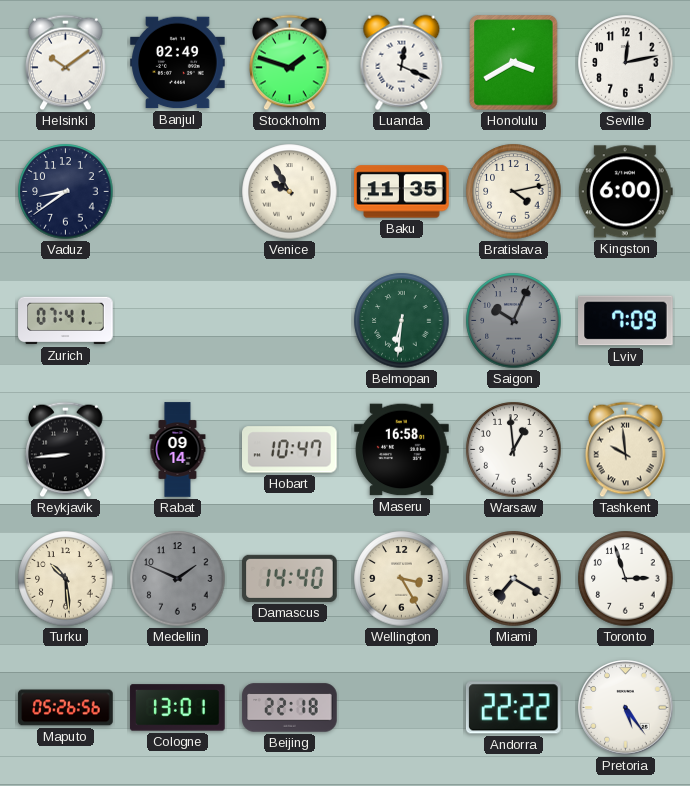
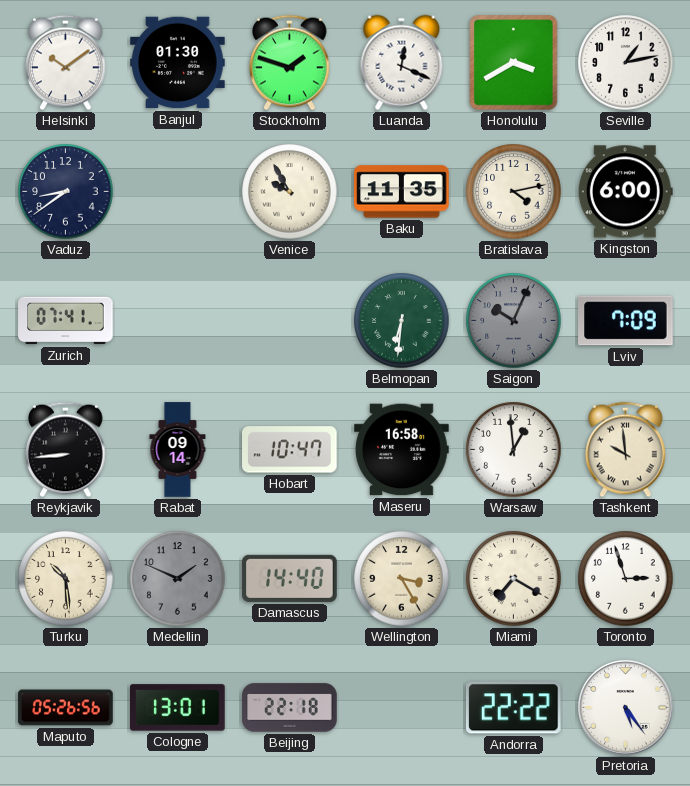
Banjul: 02:49 -> 01:30
Seville: 12:13 -> 1:13
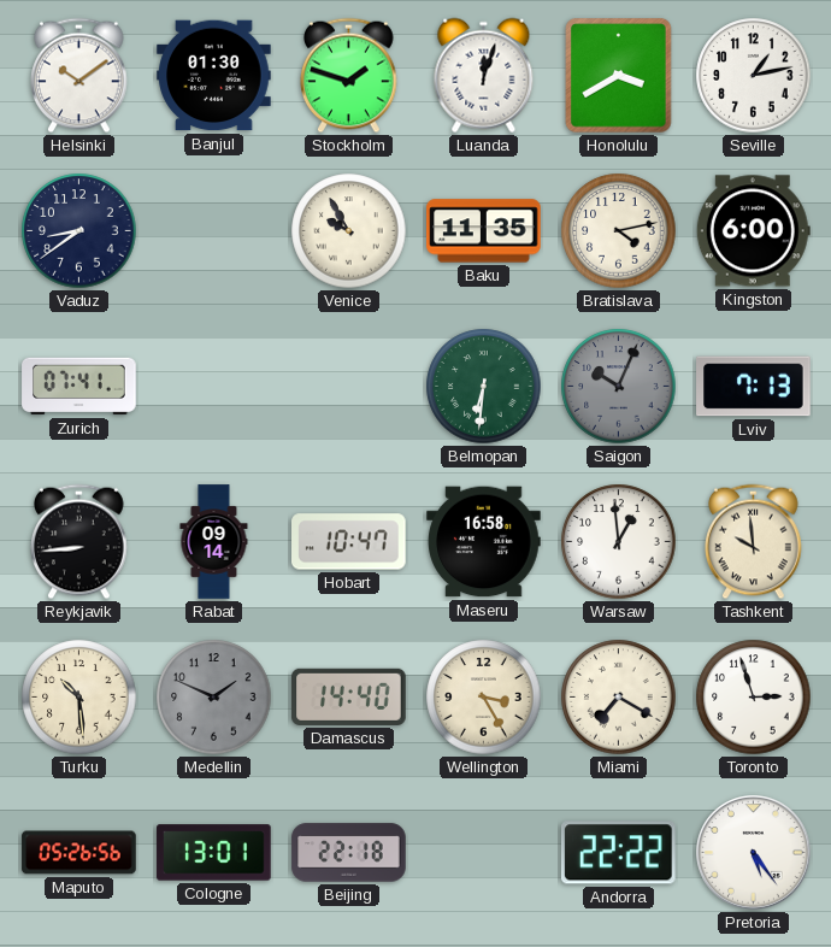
Luanda: 12:19 -> 12:03
Lviv: 7:09 -> 7:13
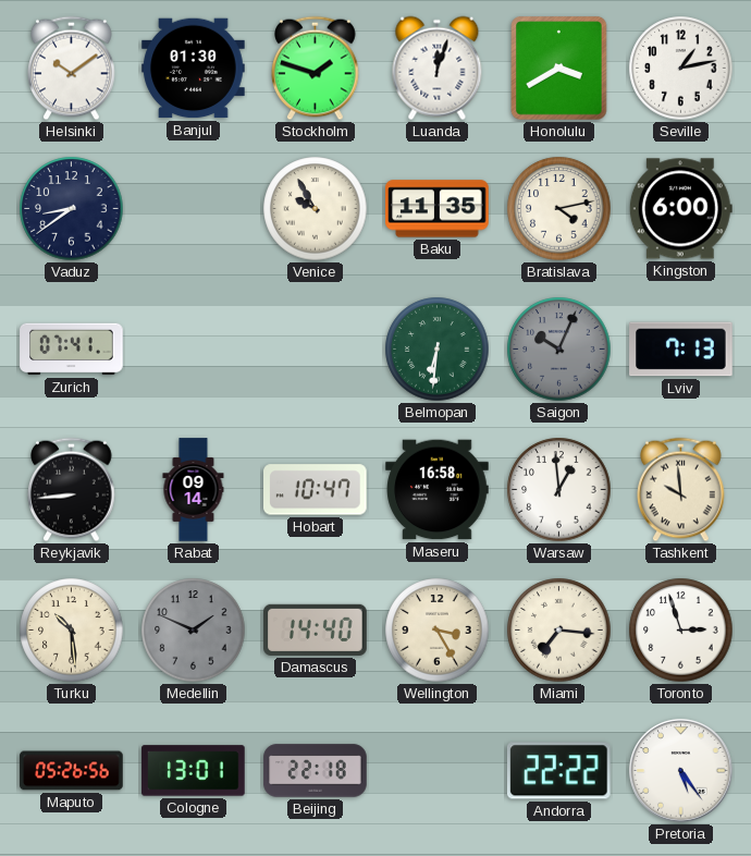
Miami: 7:20 -> 7:16
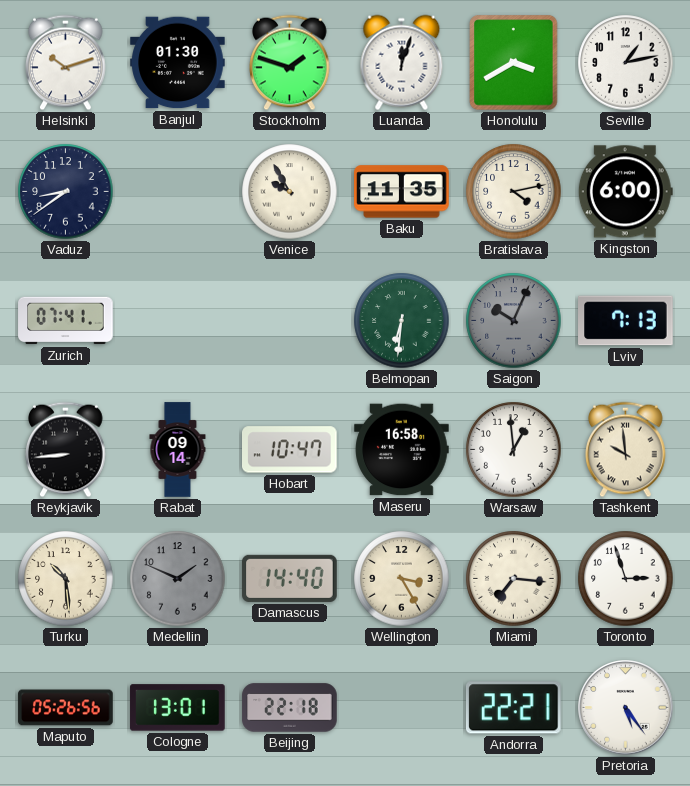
Helsinki: 10:09 -> 10:12
Andorra: 22:22 -> 22:21
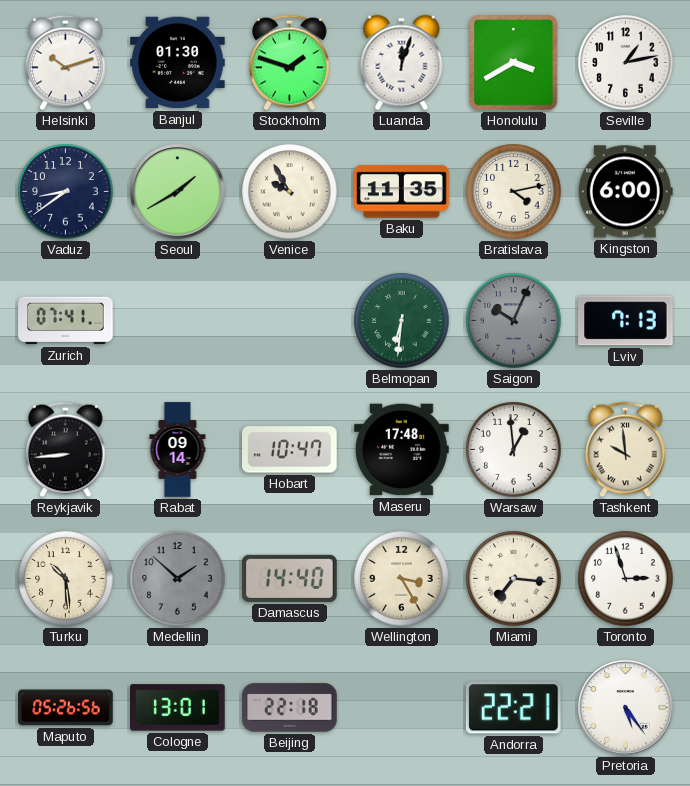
Seoul: none -> 1:40
Maseru: 16:58 -> 17:48
Medellin: 1:49 -> 1:52
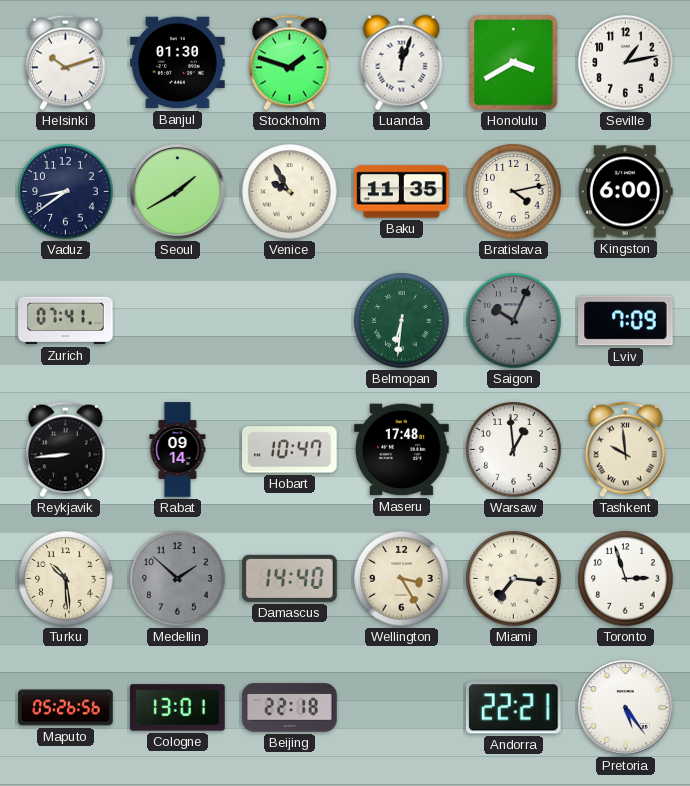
Lviv: 7:13 -> 7:09
